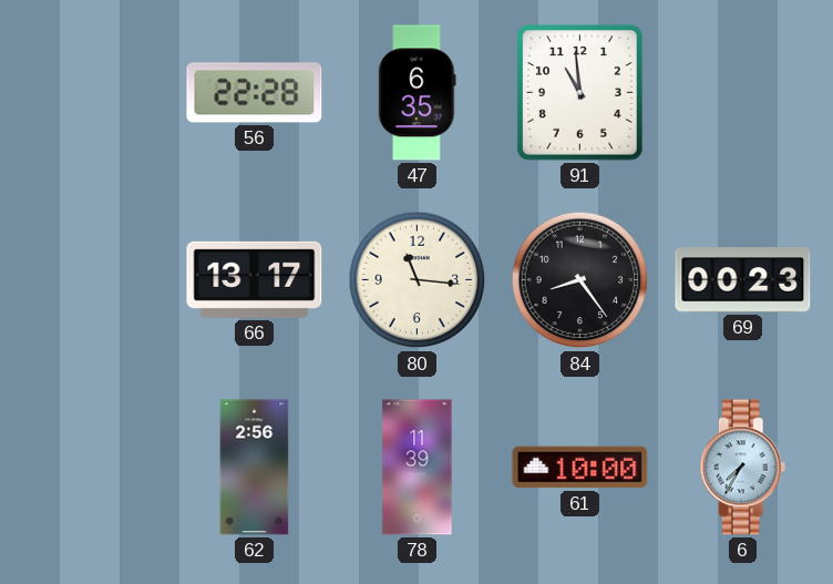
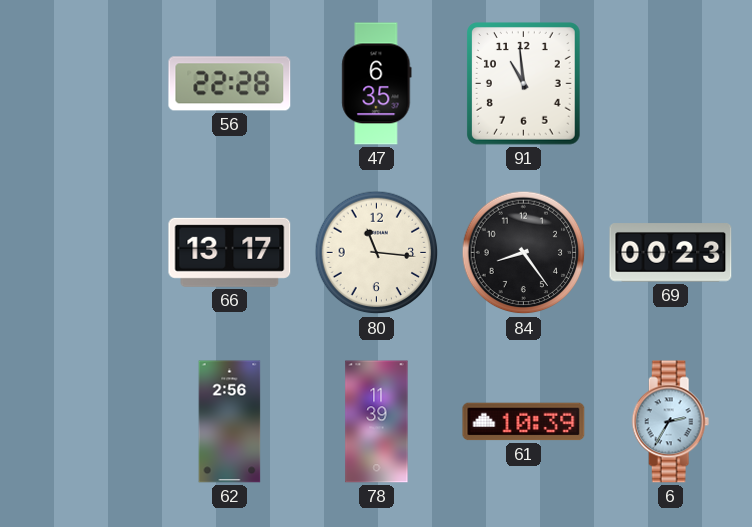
61: 10:00 -> 10:39
6: 7:35 -> 2:35
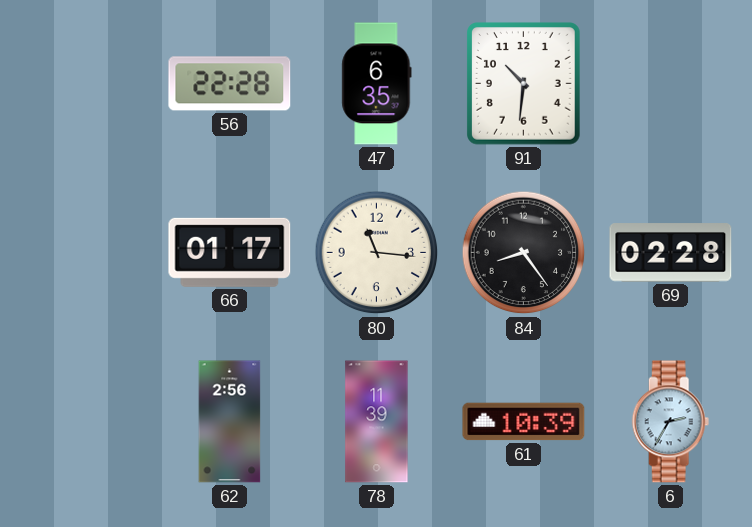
91: 10:59 -> 10:31
66: 13:17 -> 01:17
69: 00:23 -> 02:28
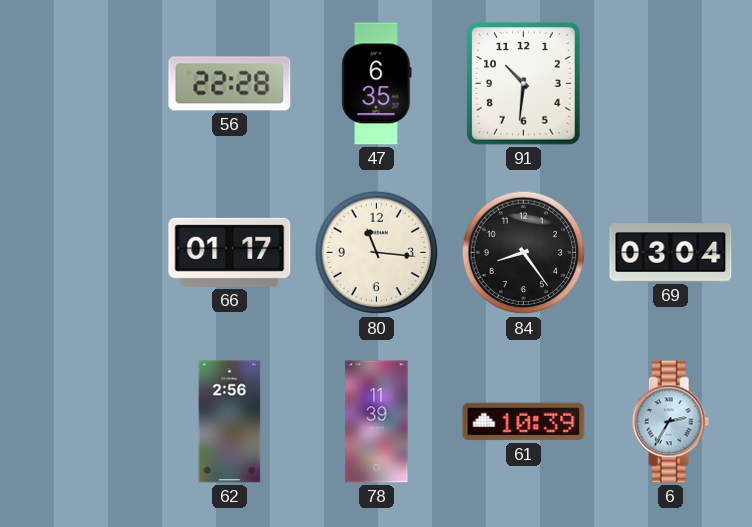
69: 02:28 -> 03:04
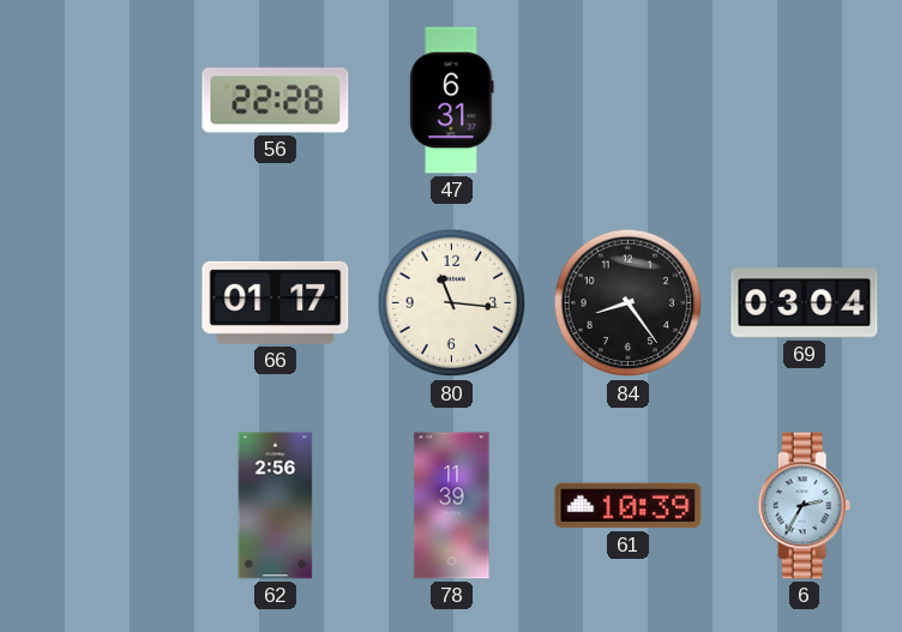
47: 6:35 -> 6:31
91: 10:31 -> none
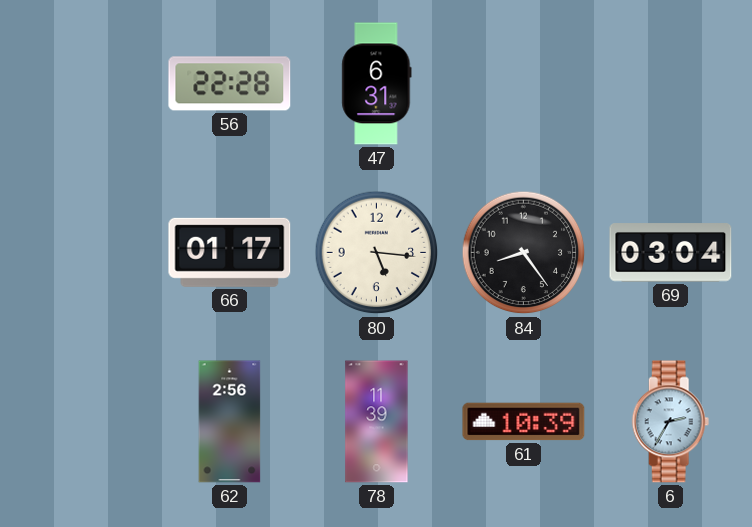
80: 11:16 -> 5:16
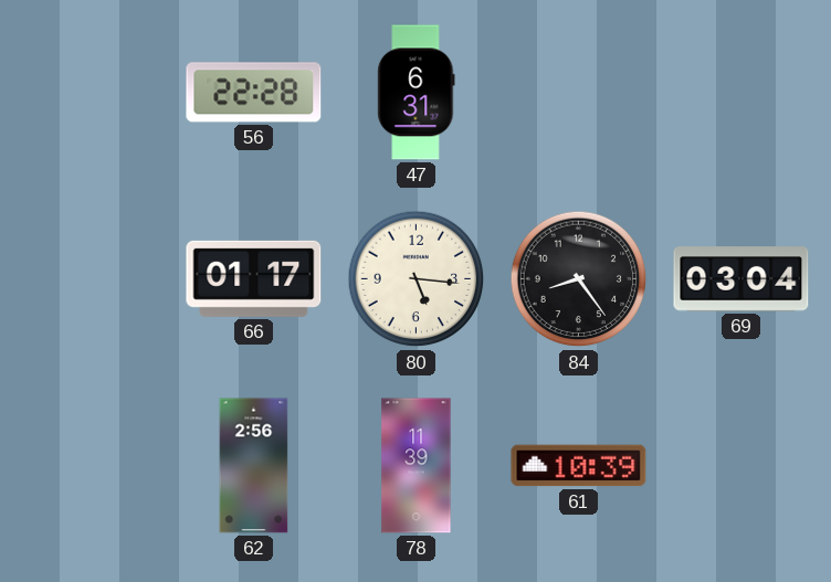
6: 2:35 -> none
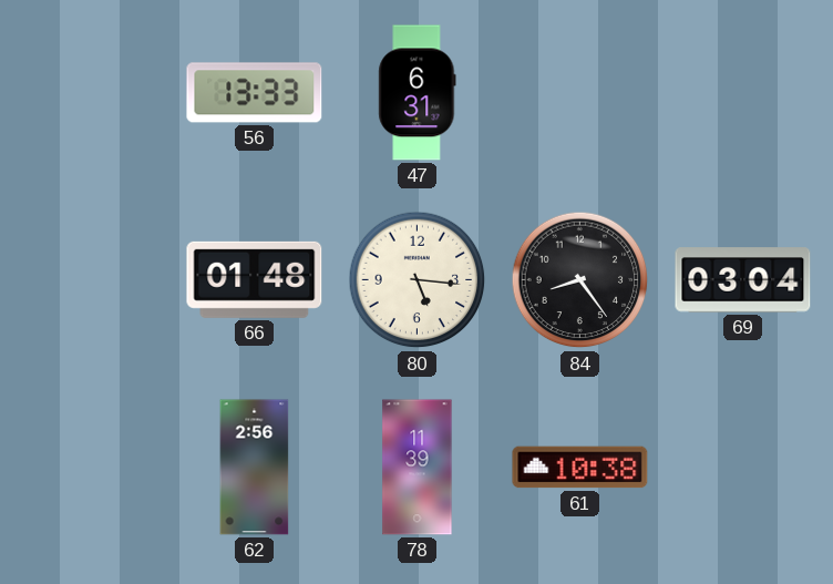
56: 22:28 -> 13:33
66: 01:17 -> 01:48
61: 10:39 -> 10:38
